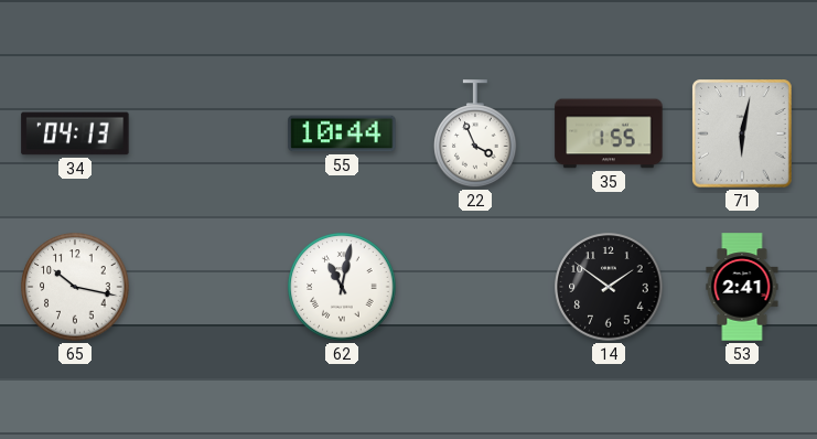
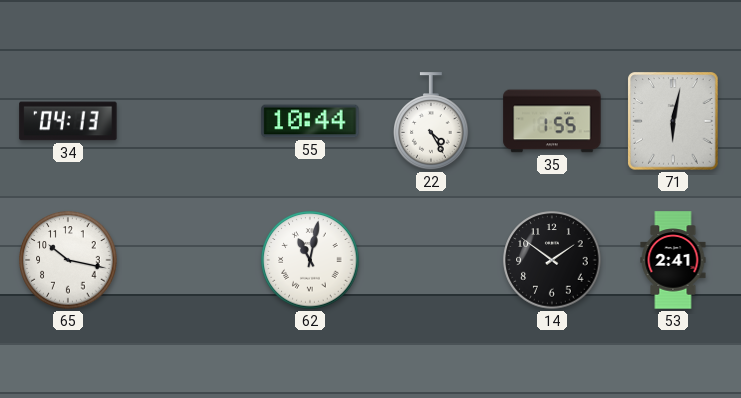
22: 3:56 -> 4:25
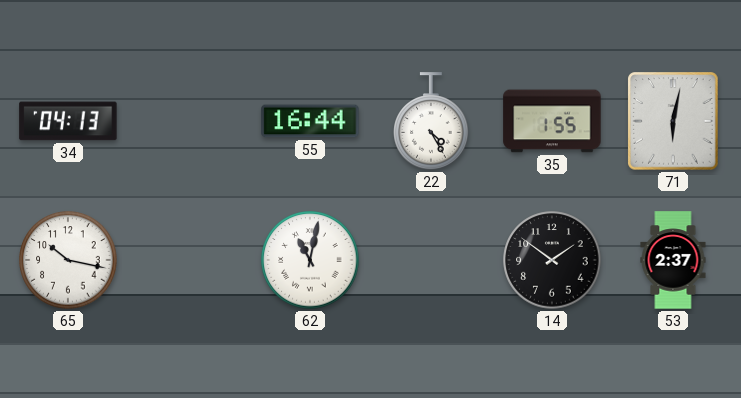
55: 10:44 -> 16:44
53: 2:41 -> 2:37
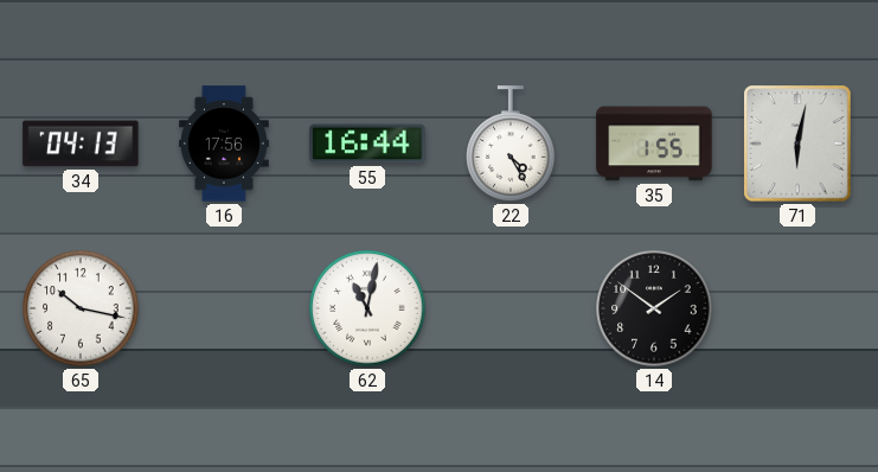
16: none -> 17:56
53: 2:37 -> none
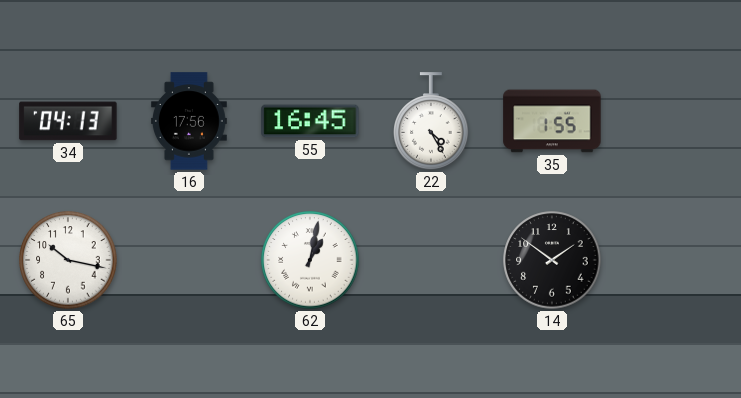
55: 16:44 -> 16:45
71: 6:02 -> none
62: 11:02 -> 1:02
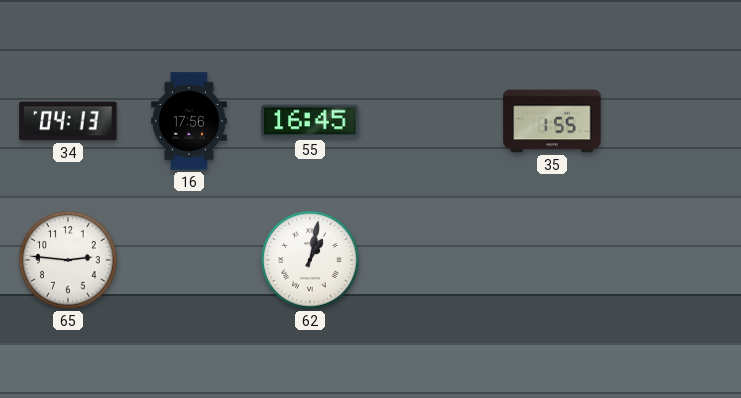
22: 4:25 -> none
65: 10:17 -> 2:46
14: 1:51 -> none
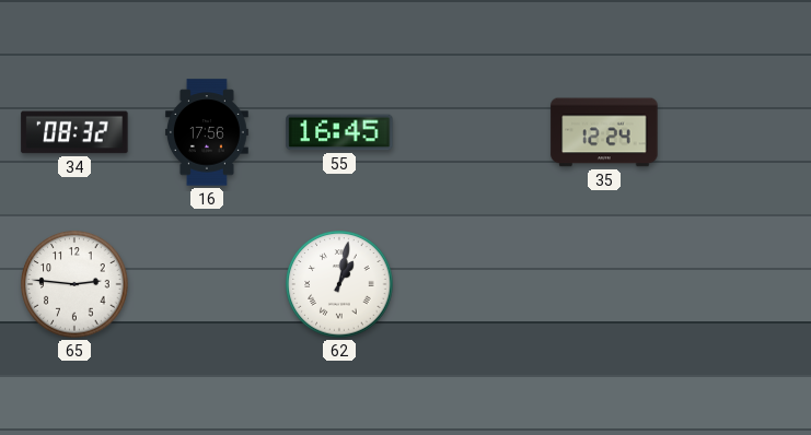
34: 04:13 -> 08:32
35: 1:55 -> 12:24
